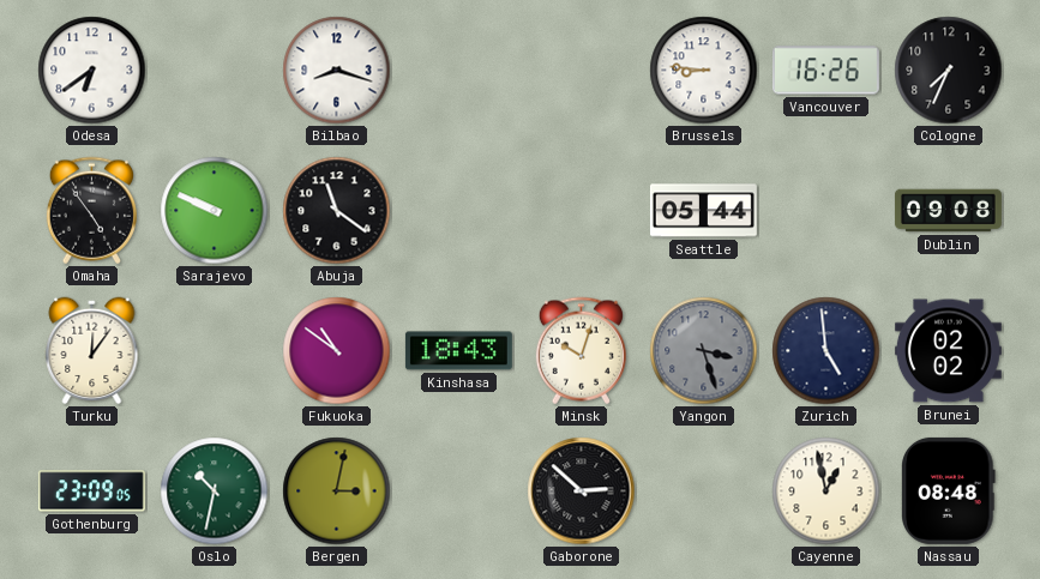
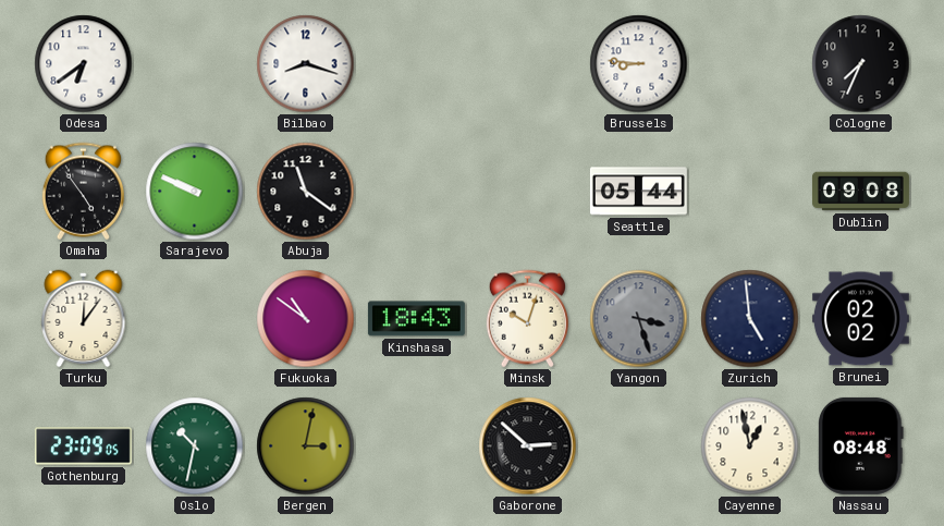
Vancouver: 16:26 -> none
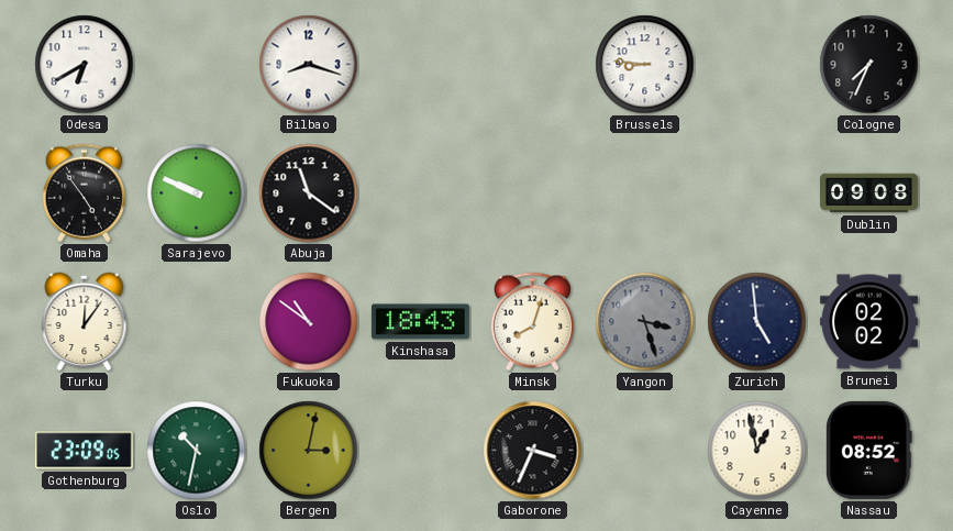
Odesa: 6:39 -> 6:40
Seattle: 05:44 -> none
Minsk: 10:03 -> 8:03
Gaborone: 2:52 -> 3:34
Nassau: 08:48 -> 08:52
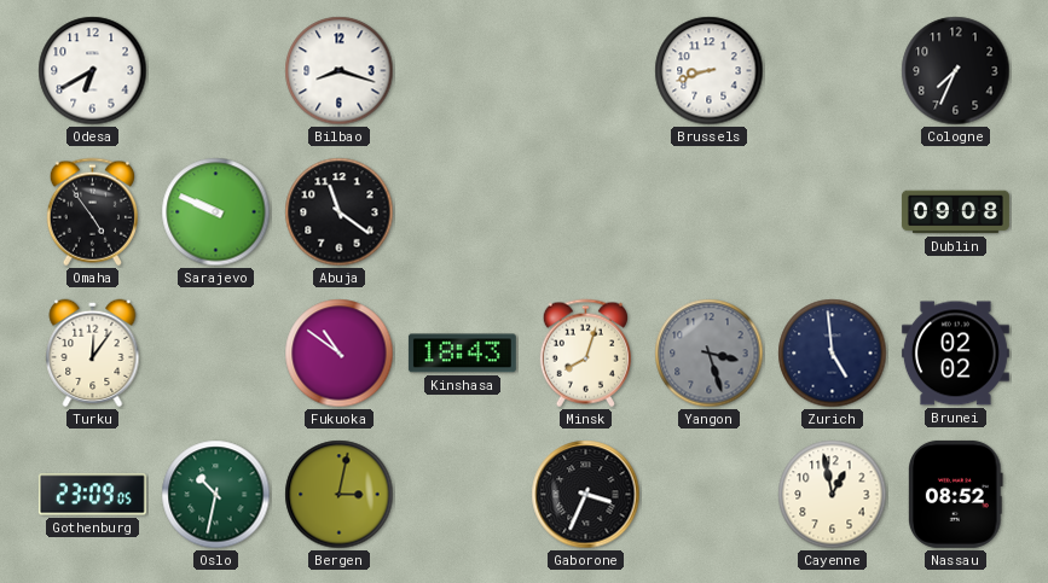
Brussels: 8:46 -> 8:42
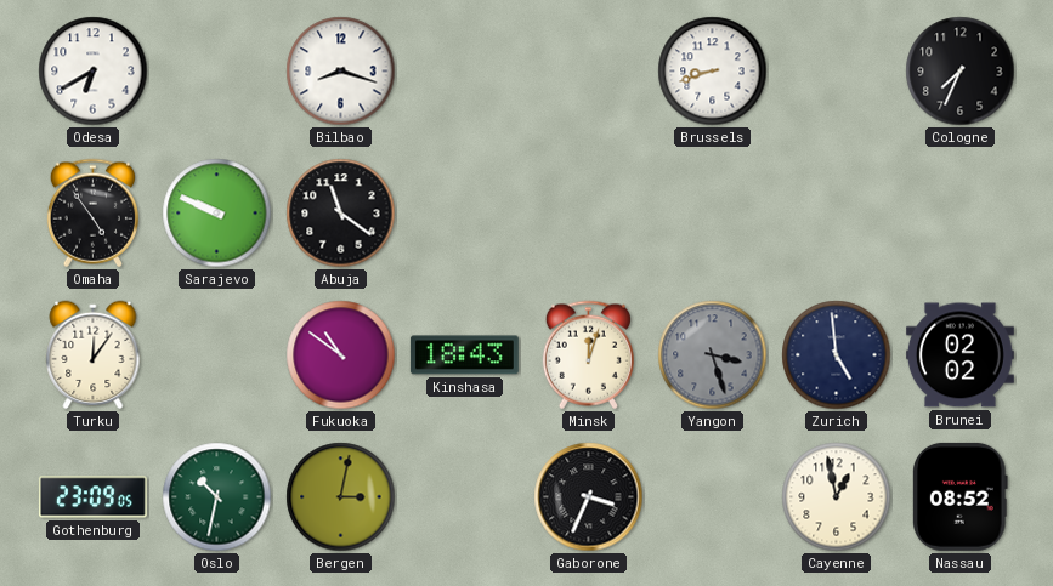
Dublin: 09:08 -> none
Minsk: 8:03 -> 12:03
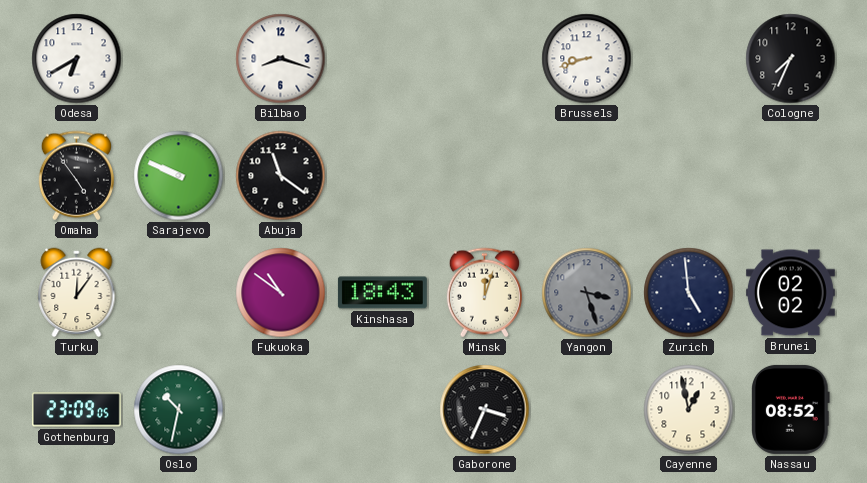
Bergen: 3:02 -> none
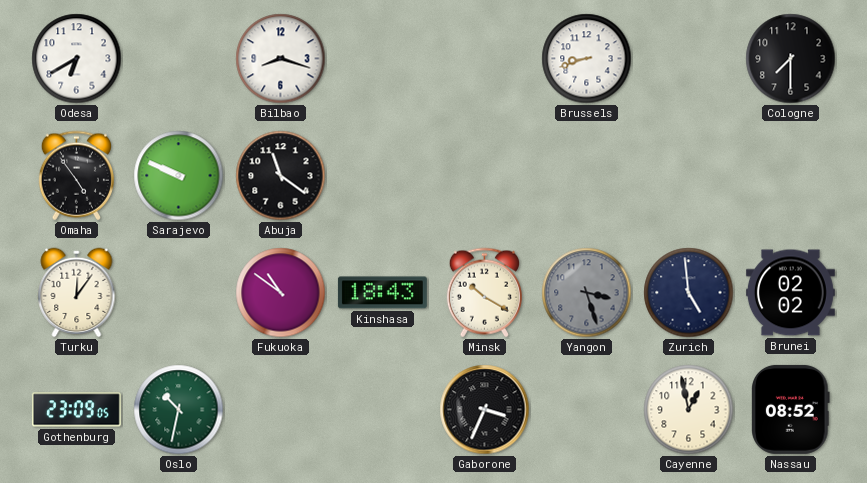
Cologne: 7:34 -> 7:30
Minsk: 12:03 -> 10:20
